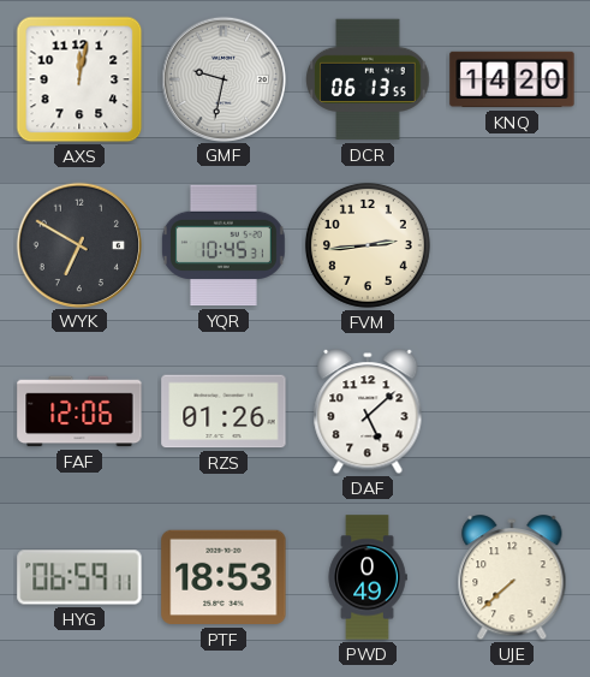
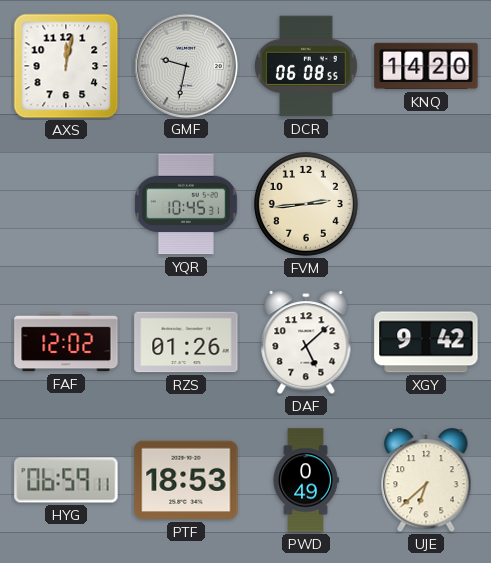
DCR: 06:13 -> 06:08
WYK: 6:50 -> none
FAF: 12:06 -> 12:02
XGY: none -> 9:42
UJE: 7:38 -> 6:38
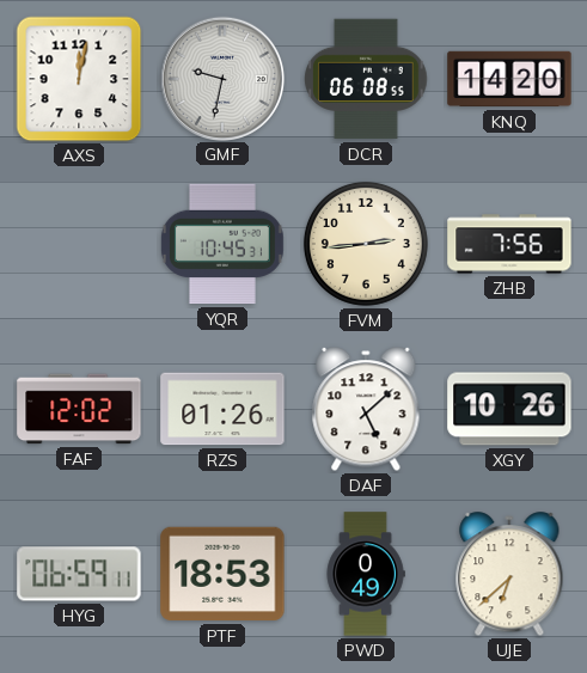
ZHB: none -> 7:56
XGY: 9:42 -> 10:26
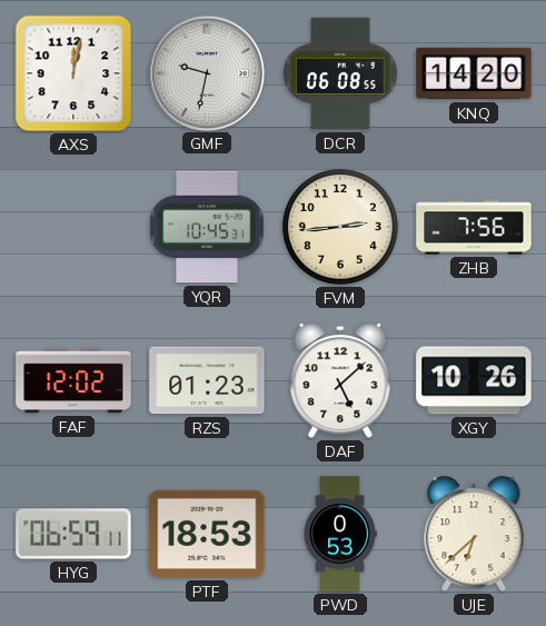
RZS: 01:26 -> 01:23
PWD: 0:49 -> 0:53
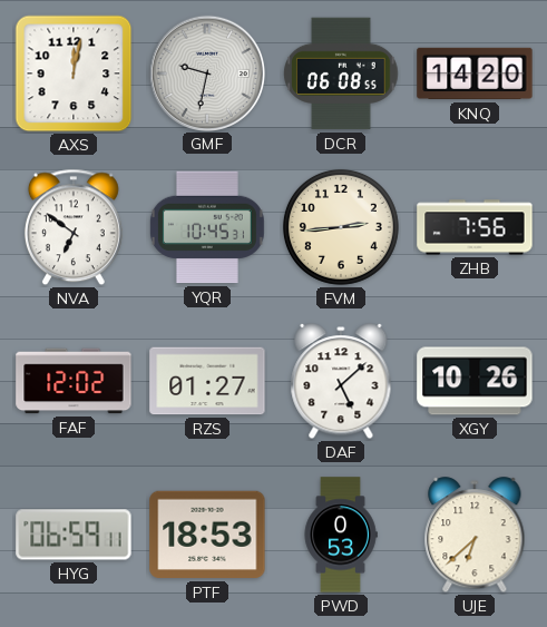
NVA: none -> 6:51
RZS: 01:23 -> 01:27
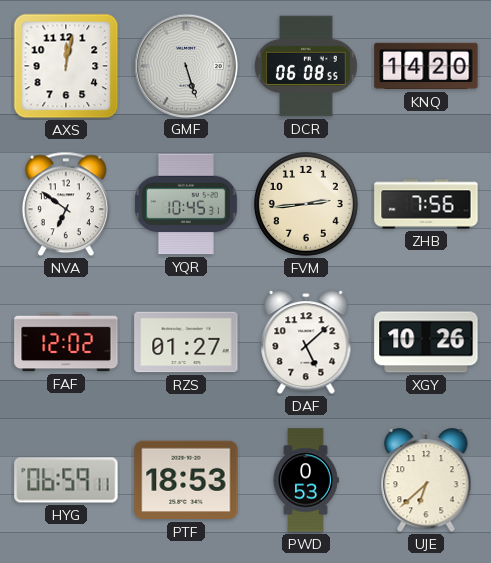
GMF: 9:32 -> 5:27
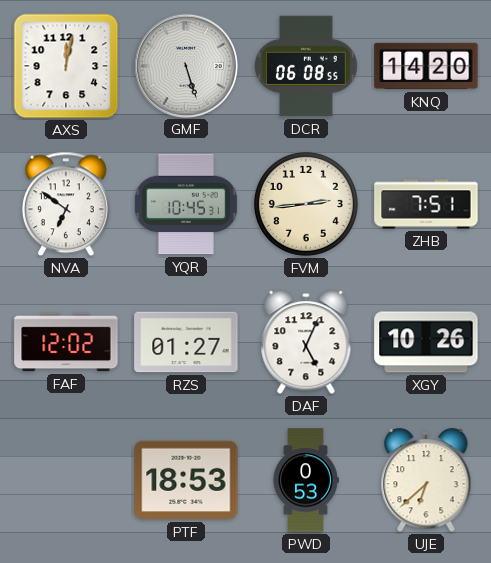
ZHB: 7:56 -> 7:51
DAF: 5:08 -> 5:04
HYG: 06:59 -> none
